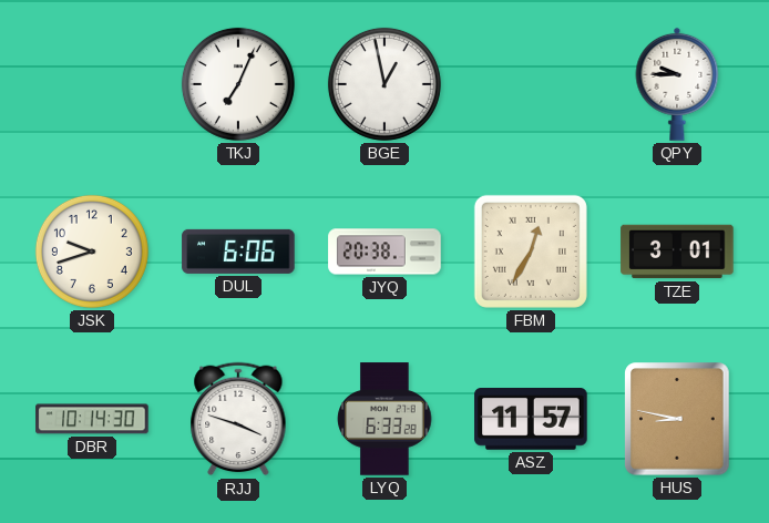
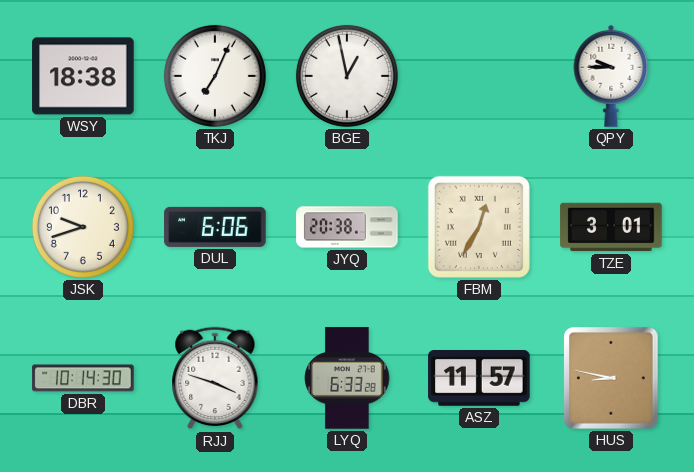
WSY: none -> 18:38
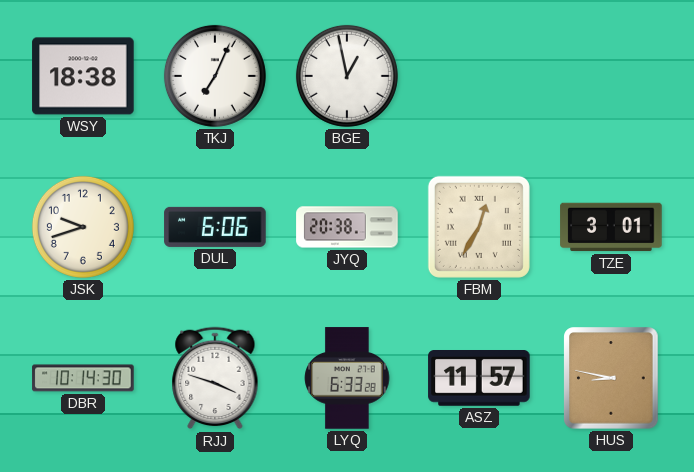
QPY: 9:45 -> none
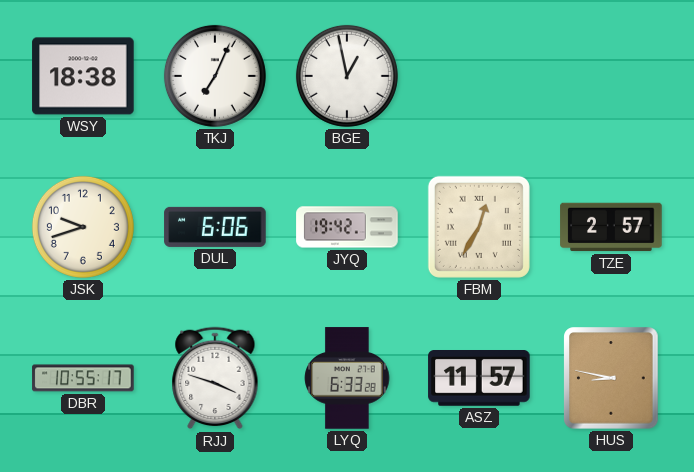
JYQ: 20:38 -> 19:42
TZE: 3:01 -> 2:57
DBR: 10:14 -> 10:55
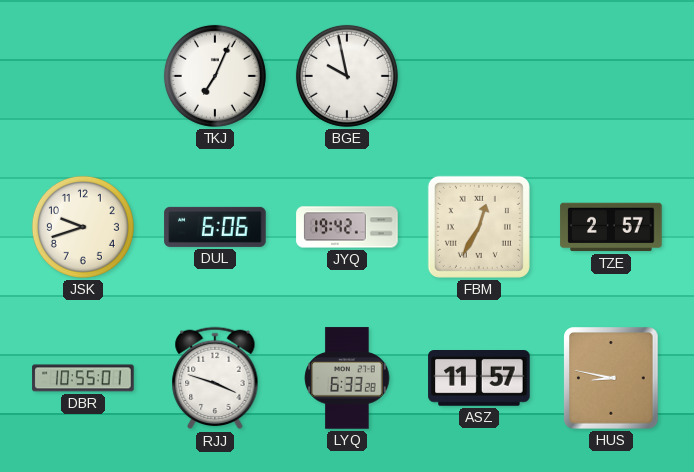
WSY: 18:38 -> none
BGE: 12:58 -> 9:58
DBR: 10:55:17 -> 10:55:01
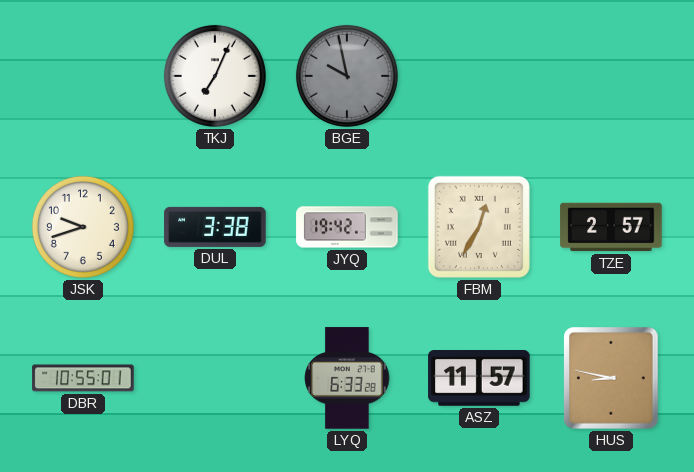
BGE dial: white -> grey
DUL: 6:06 -> 3:38
RJJ: 3:48 -> none
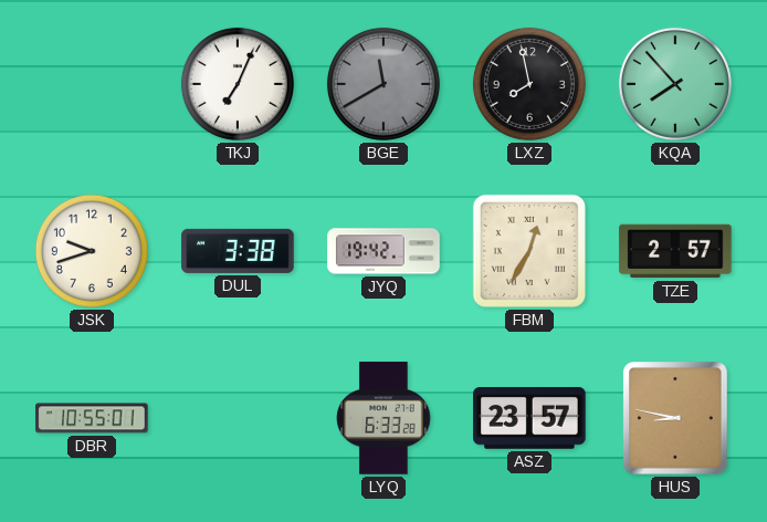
BGE: 9:58 -> 11:40
LXZ: none -> 7:58
KQA: none -> 7:53
ASZ: 11:57 -> 23:57
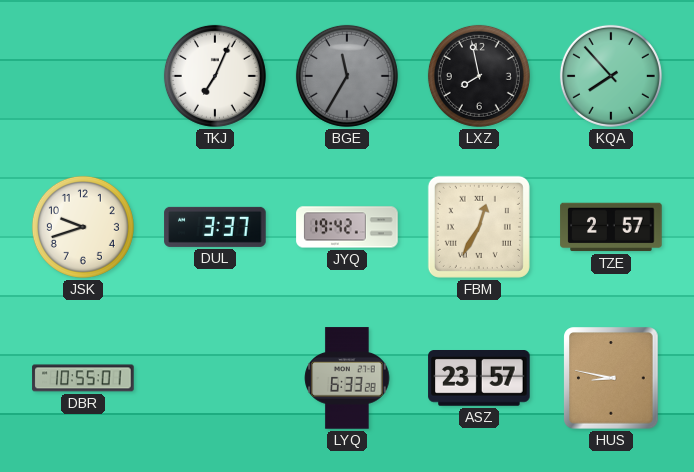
BGE: 11:40 -> 11:35
DUL: 3:38 -> 3:37
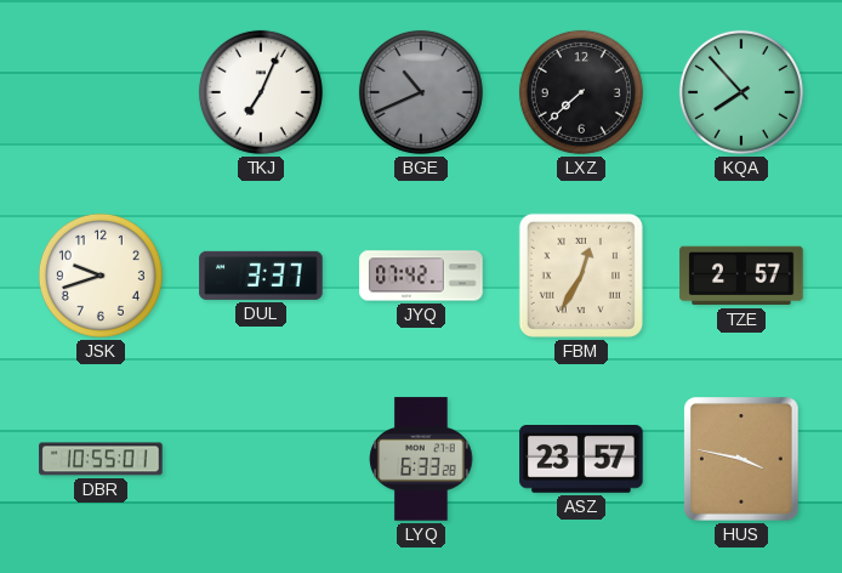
BGE: 11:35 -> 10:41
LXZ: 7:58 -> 7:38
JYQ: 19:42 -> 07:42
HUS: 8:47 -> 3:47
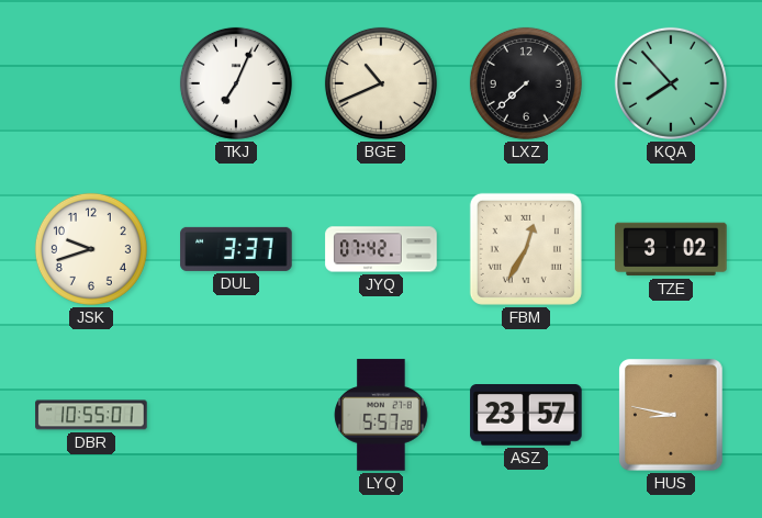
BGE dial: grey -> cream
TZE: 2:57 -> 3:02
LYQ: 6:33 -> 5:57
HUS: 3:47 -> 8:47
